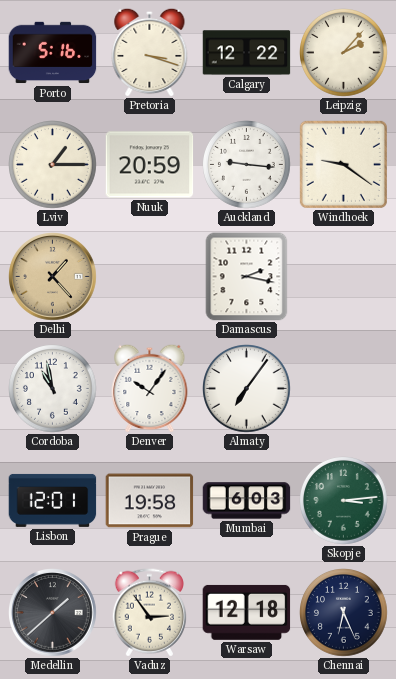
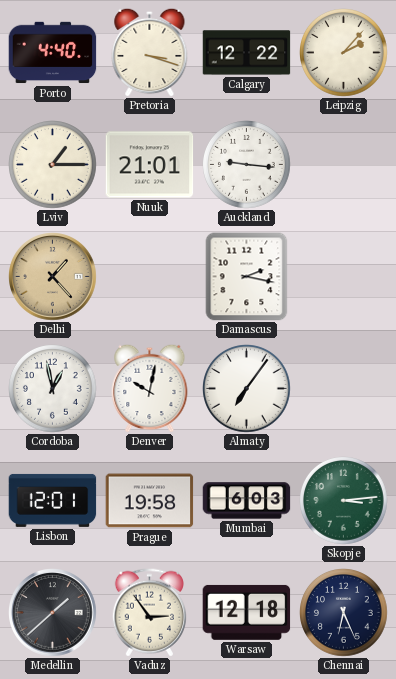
Porto: 5:16 -> 4:40
Nuuk: 20:59 -> 21:01
Windhoek: 9:21 -> none
Cordoba: 10:58 -> 12:58
Denver: 10:06 -> 10:02
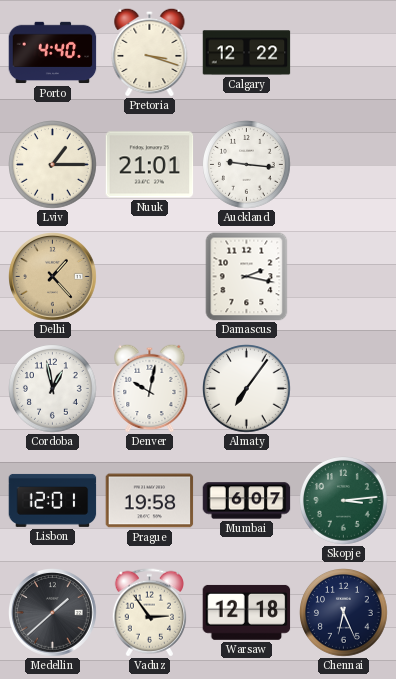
Leipzig: 2:07 -> none
Mumbai: 6:03 -> 6:07
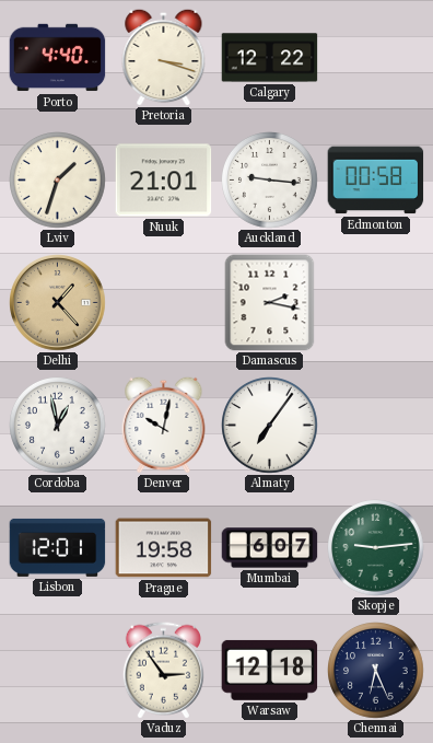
Lviv: 1:15 -> 1:33
Edmonton: none -> 00:58
Skopje: 3:14 -> 9:14
Medellin: 1:38 -> none
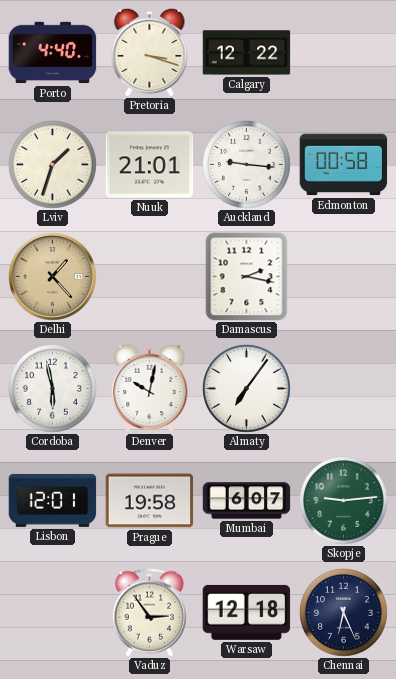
Cordoba: 12:58 -> 5:58
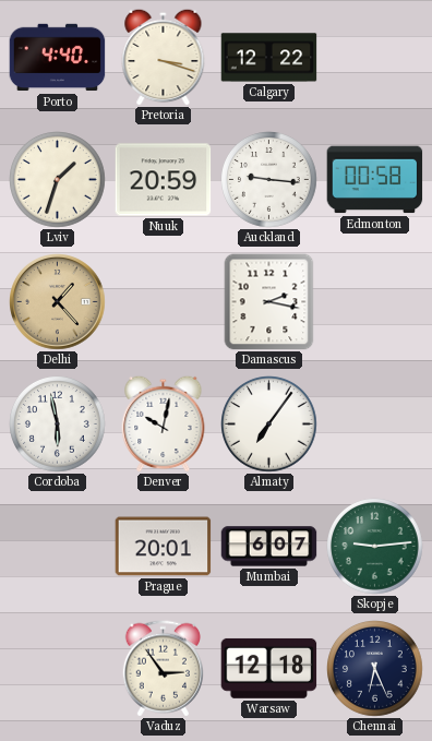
Nuuk: 21:01 -> 20:59
Lisbon: 12:01 -> none
Prague: 19:58 -> 20:01
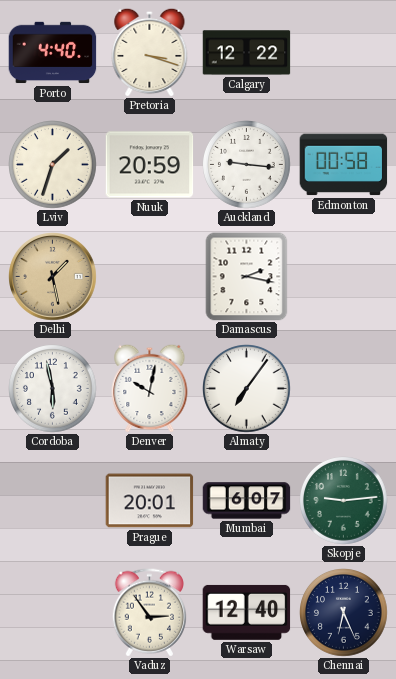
Delhi: 1:23 -> 1:28
Warsaw: 12:18 -> 12:40
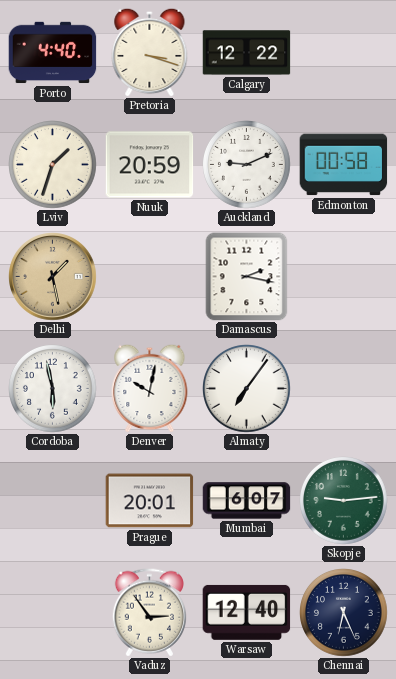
Auckland: 9:16 -> 9:11
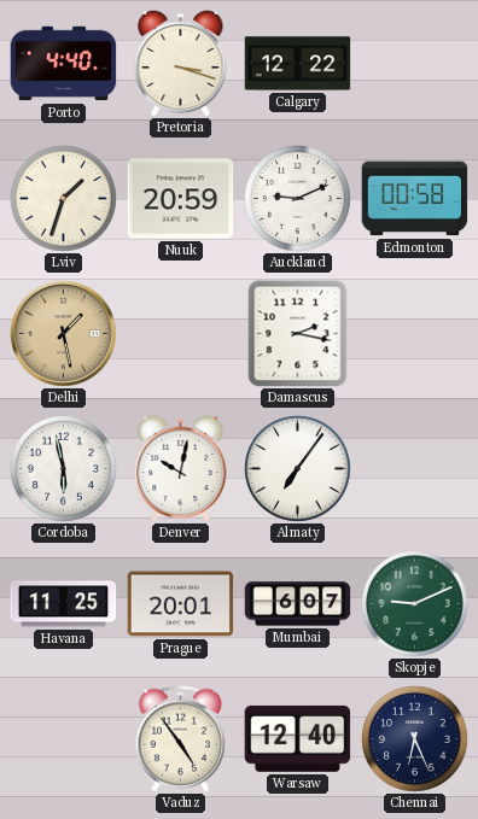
Havana: none -> 11:25
Skopje: 9:14 -> 9:11
Vaduz: 2:54 -> 4:54
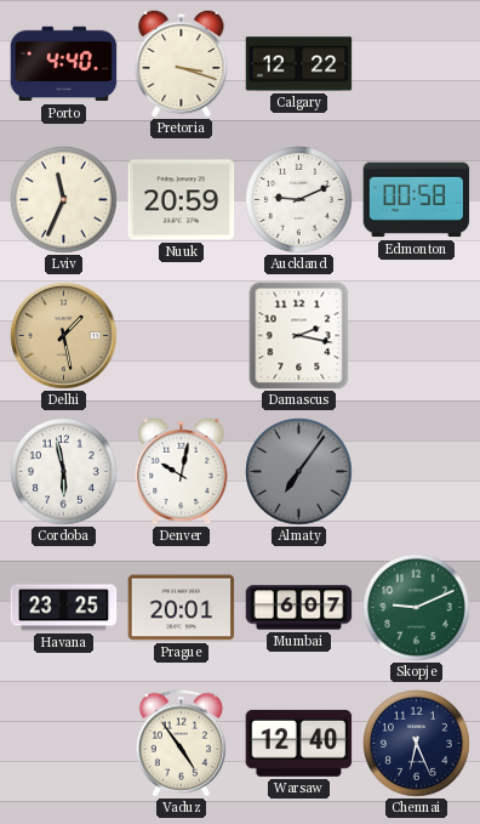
Lviv: 1:33 -> 11:34
Almaty dial: white -> grey
Havana: 11:25 -> 23:25
